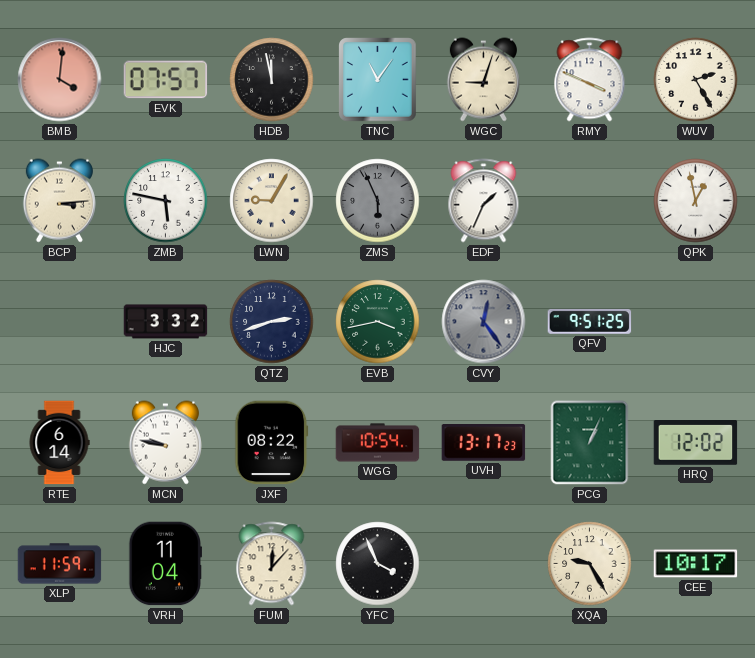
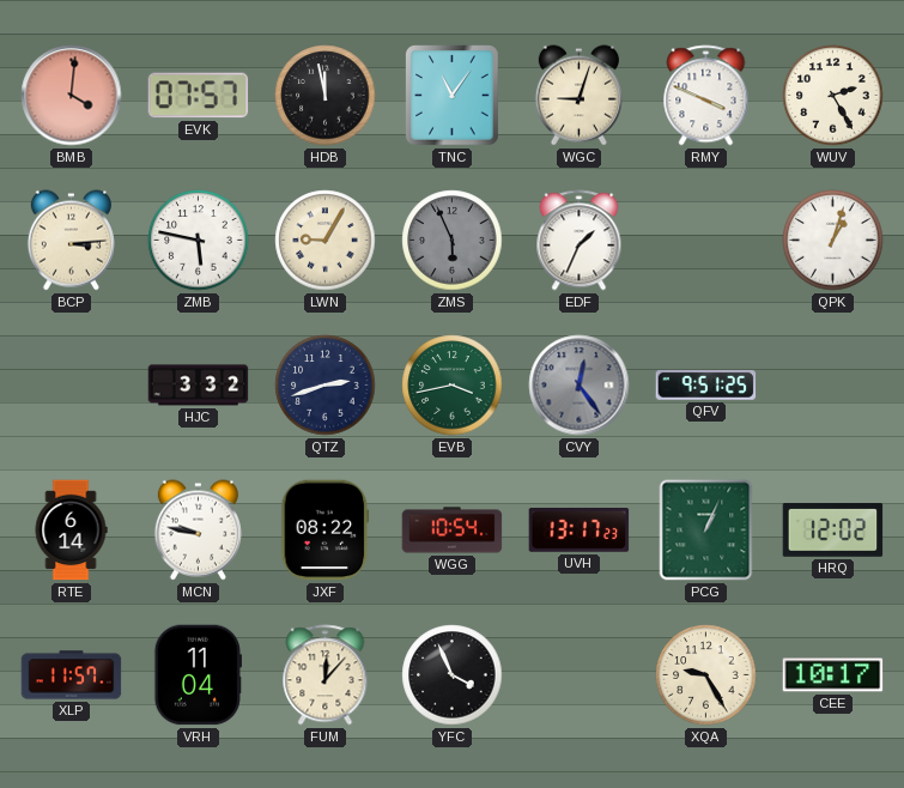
QPK: 12:58 -> 1:03
XLP: 11:59 -> 11:57
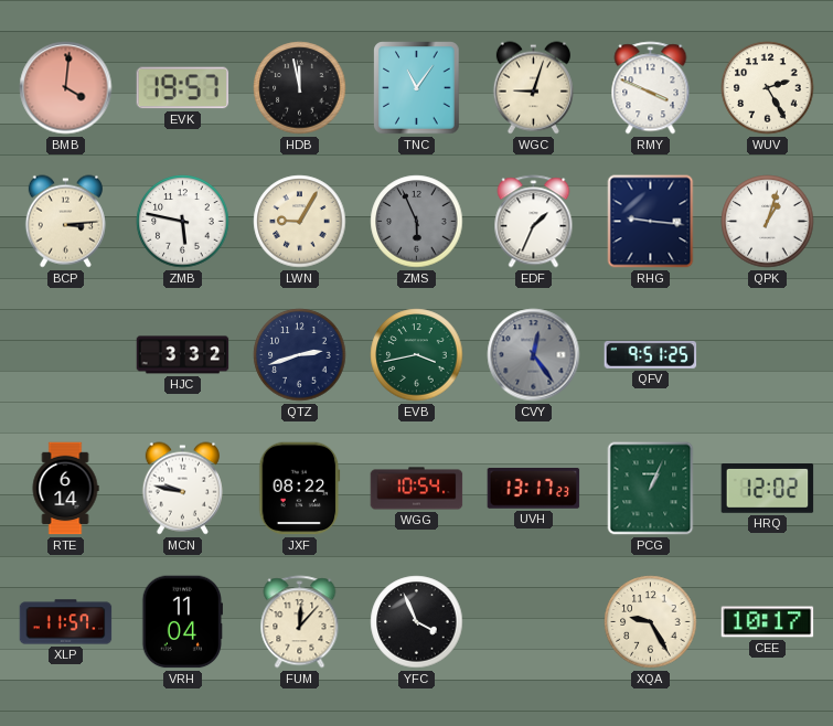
EVK: 07:57 -> 19:57
RHG: none -> 9:16
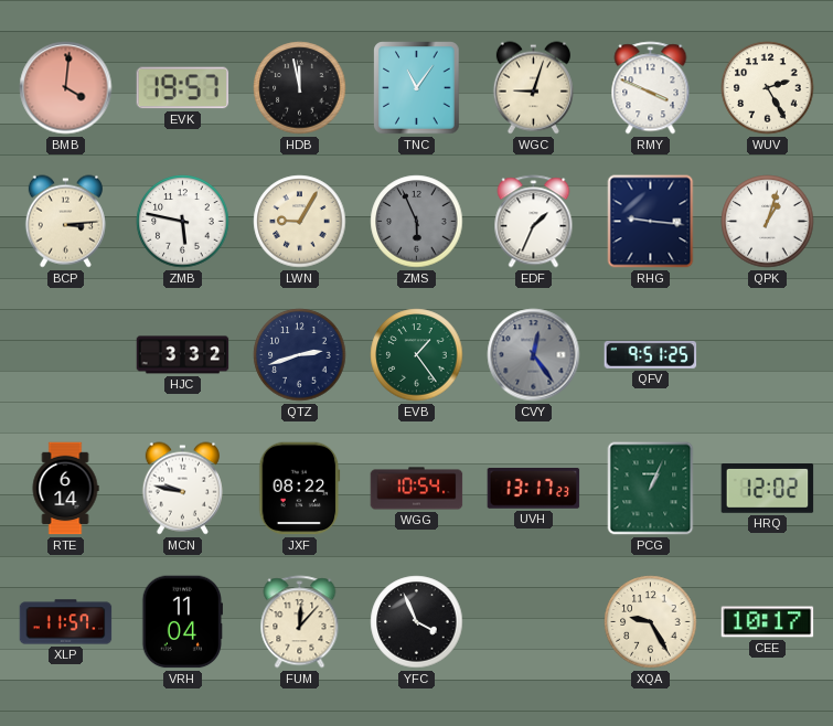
EVB: 3:43 -> 1:24
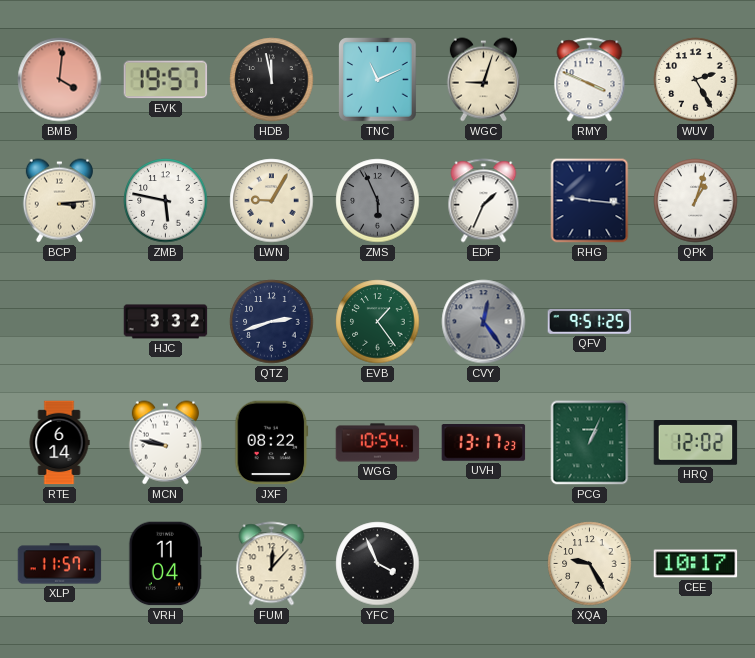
TNC: 11:06 -> 11:11
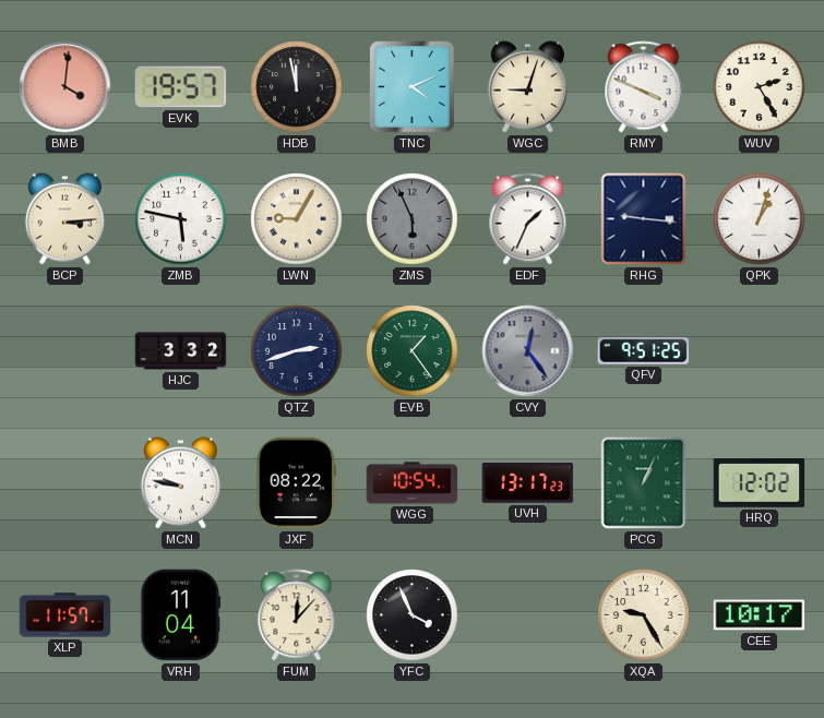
TNC: 11:11 -> 4:11
RTE: 6:14 -> none
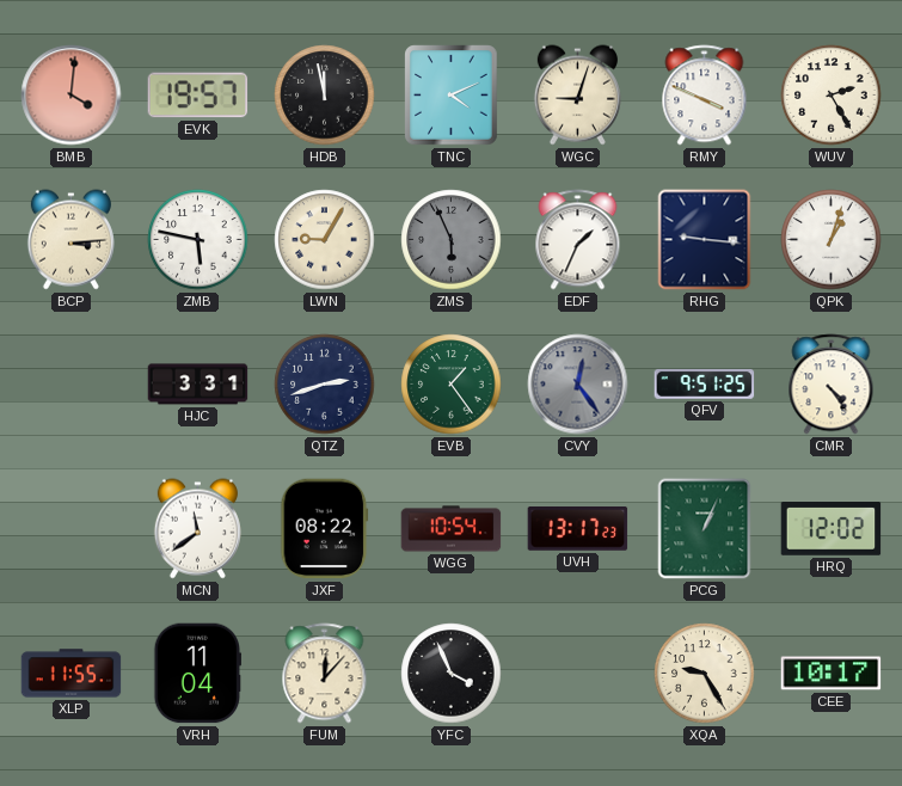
HJC: 3:32 -> 3:31
CMR: none -> 4:24
MCN: 9:47 -> 11:39
XLP: 11:57 -> 11:55
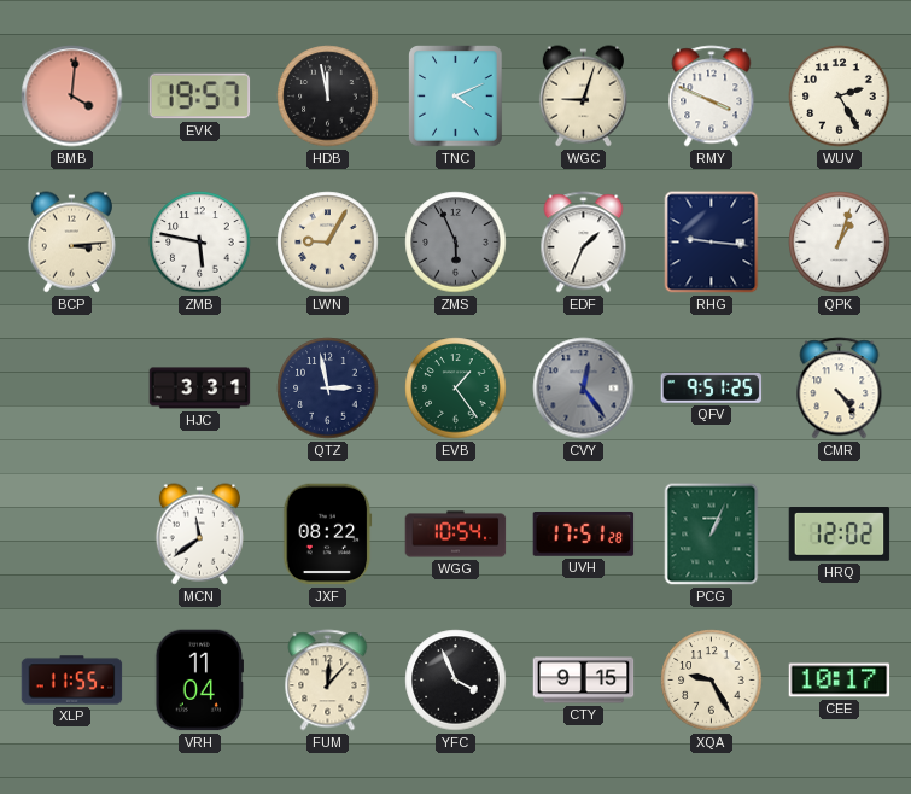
QTZ: 2:42 -> 2:58
UVH: 13:17 -> 17:51
CTY: none -> 9:15
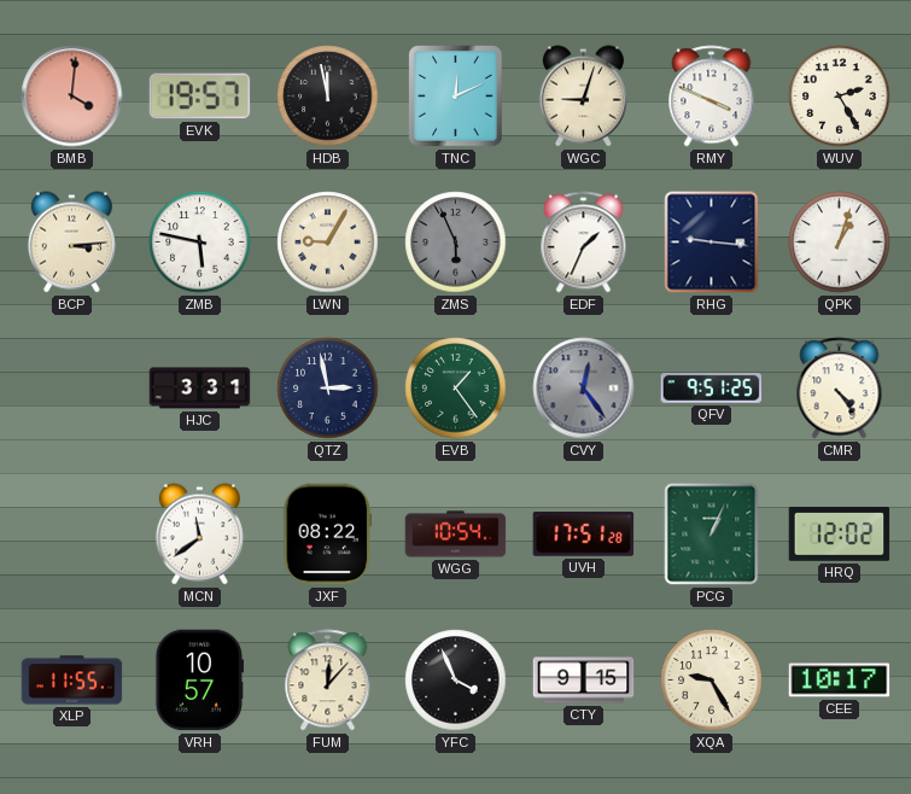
TNC: 4:11 -> 12:11
VRH: 11:04 -> 10:57
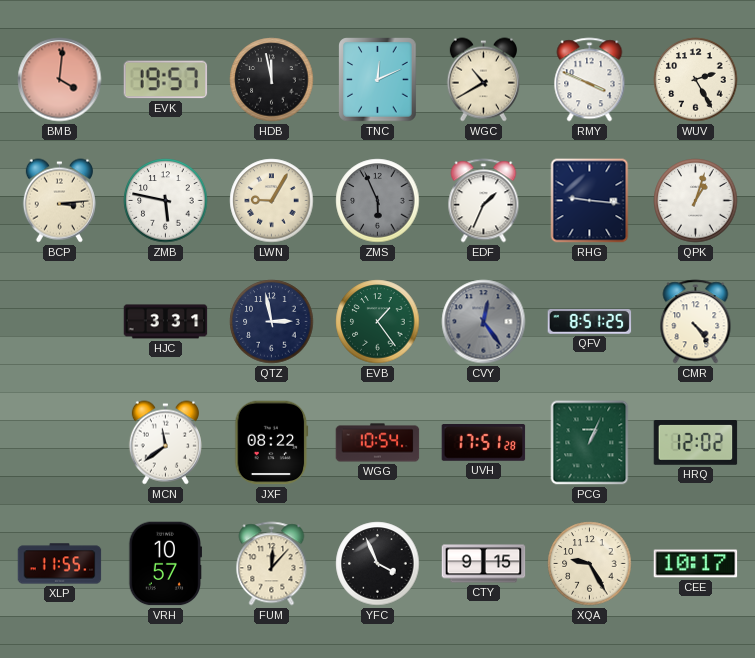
WGC: 9:03 -> 10:40
QFV: 9:51 -> 8:51
